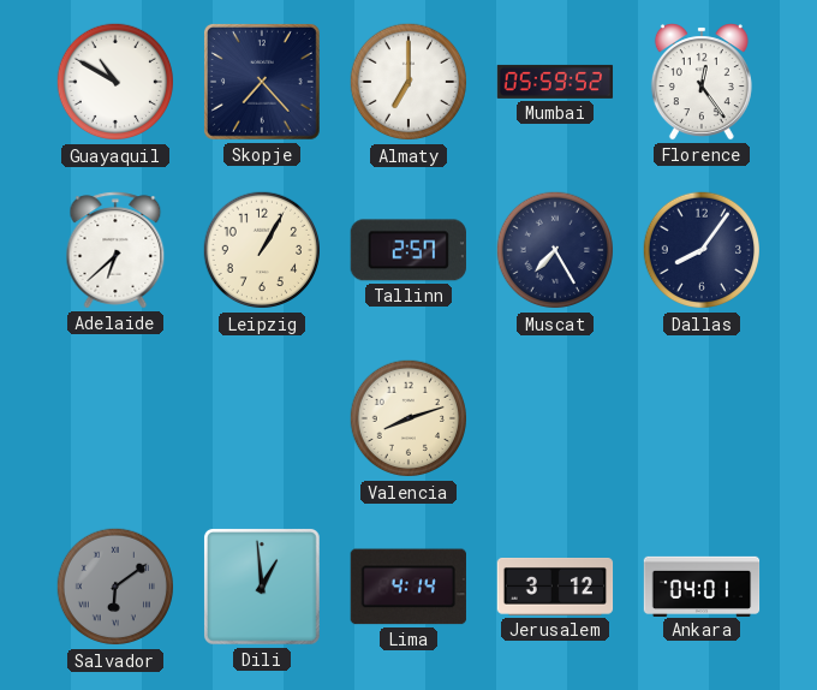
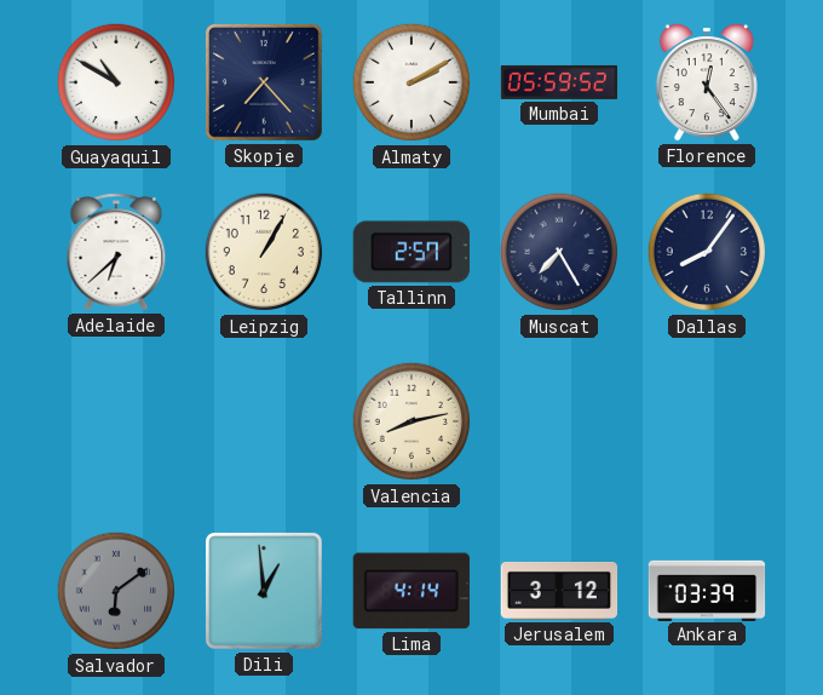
Almaty: 7:00 -> 2:10
Valencia: 8:12 -> 8:13
Ankara: 04:01 -> 03:39
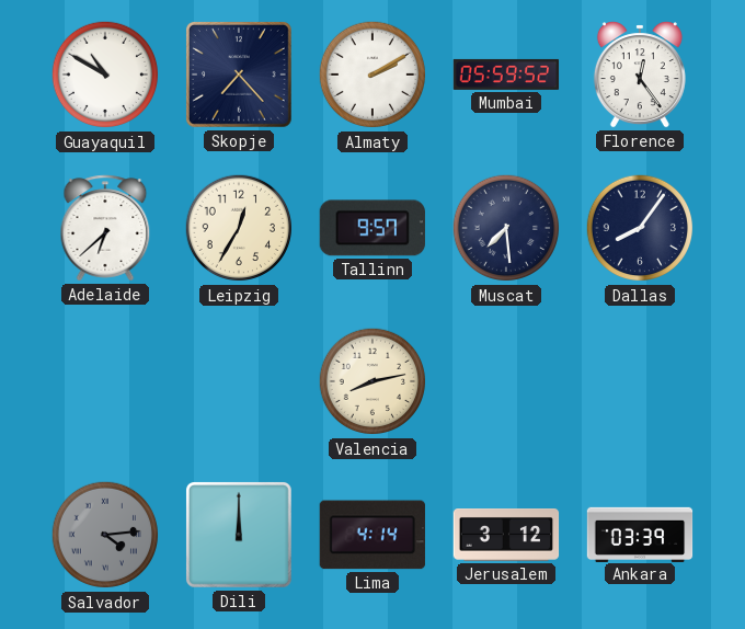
Leipzig: 1:05 -> 12:35
Tallinn: 2:57 -> 9:57
Muscat: 7:25 -> 7:29
Salvador: 6:09 -> 4:14
Dili: 12:59 -> 12:00
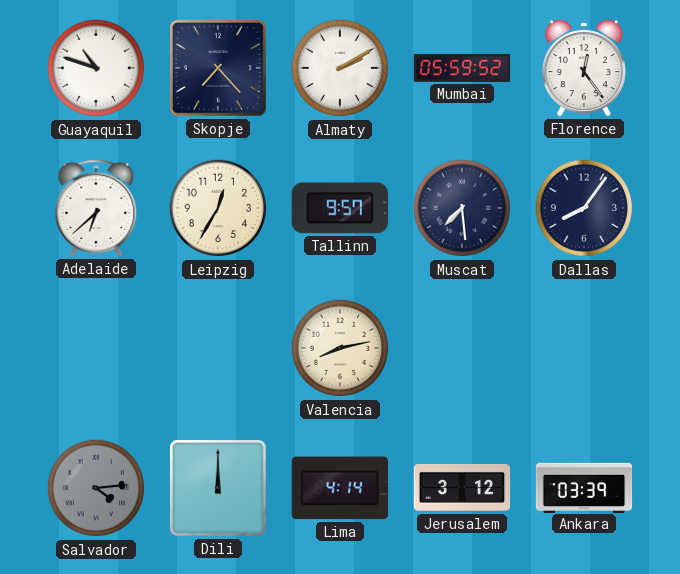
Guayaquil: 10:50 -> 10:48
